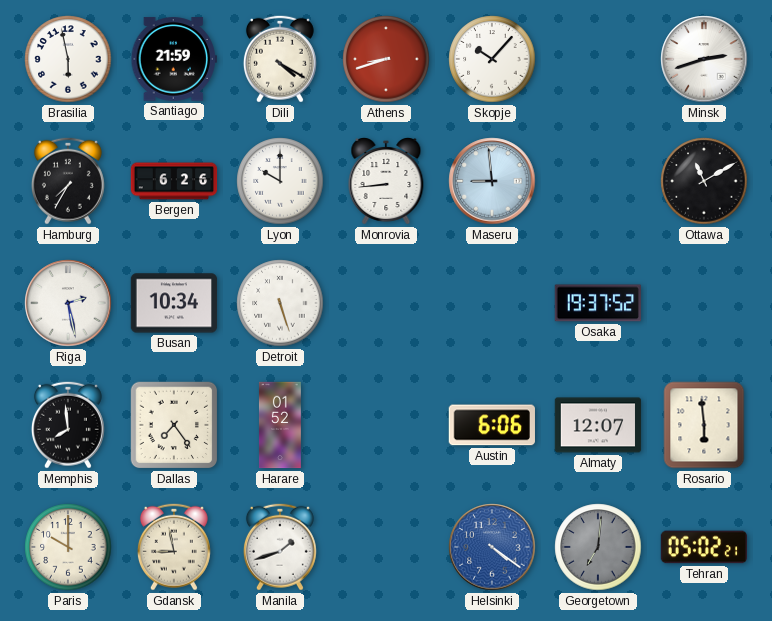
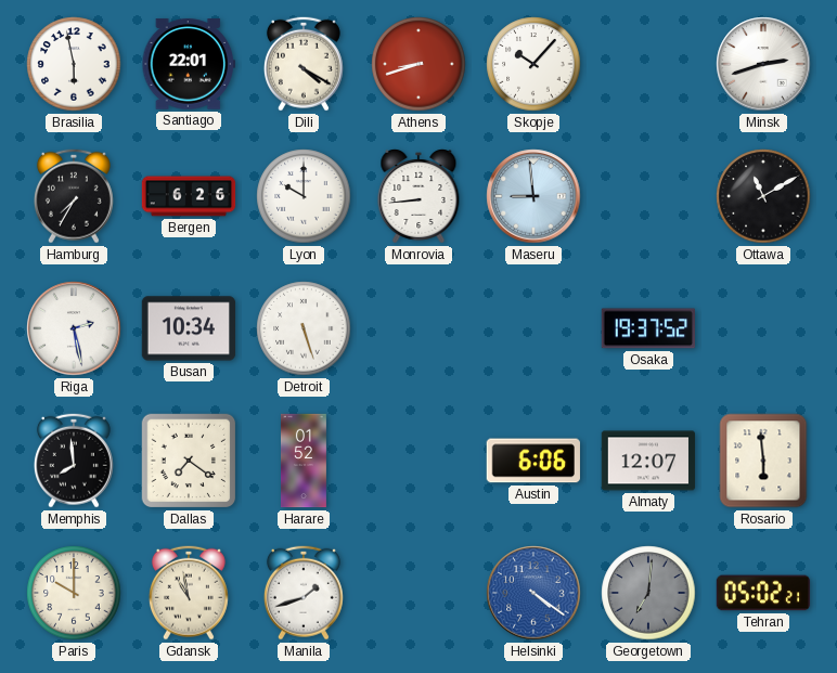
Santiago: 21:59 -> 22:01
Dallas: 7:24 -> 7:21
Gdansk: 8:58 -> 10:58
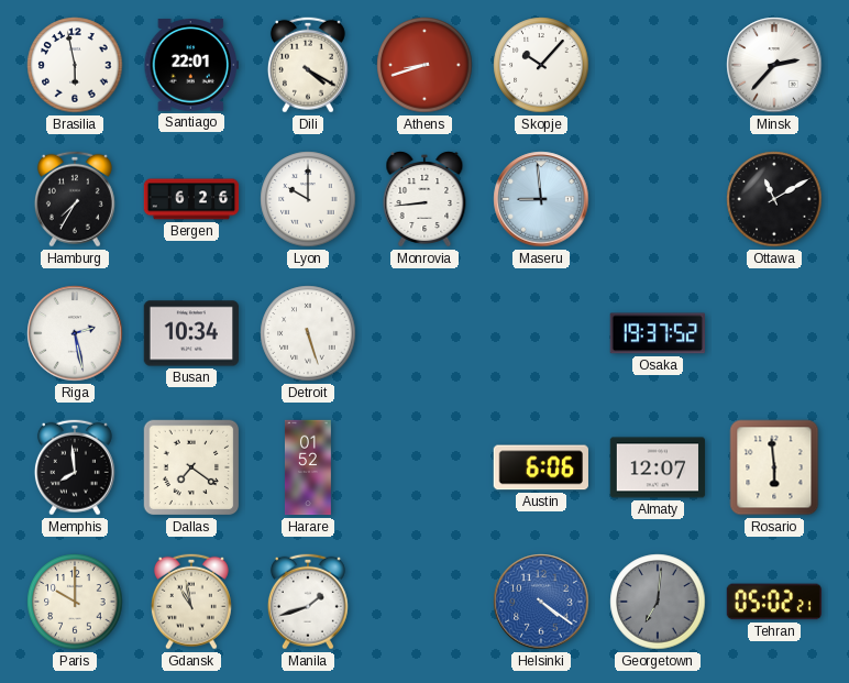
Minsk: 2:42 -> 2:37
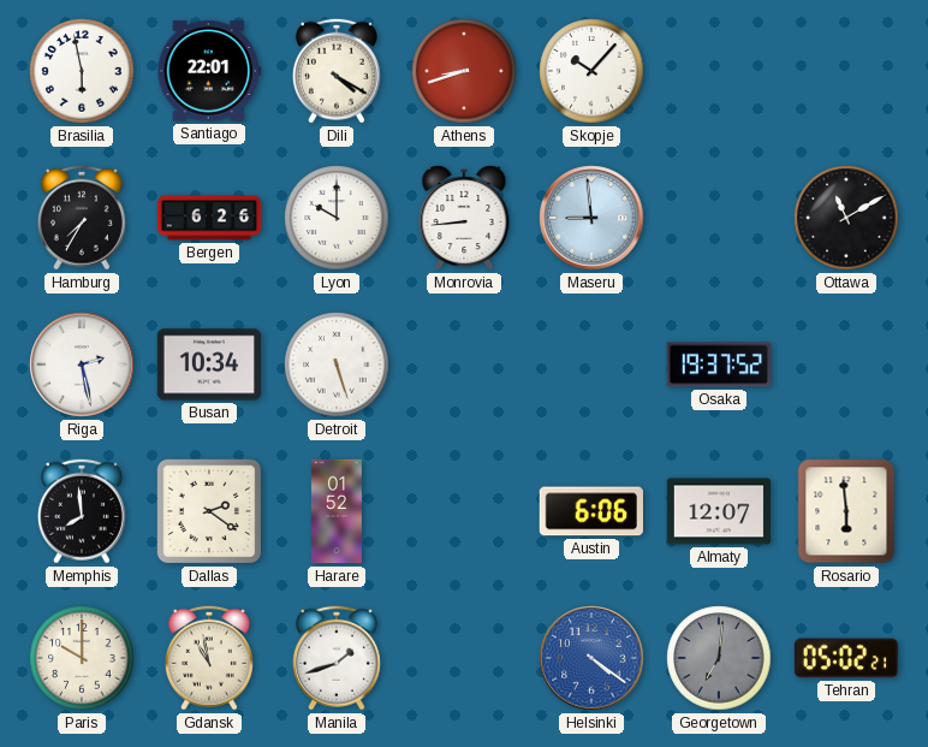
Minsk: 2:37 -> none
Dallas: 7:21 -> 2:21
